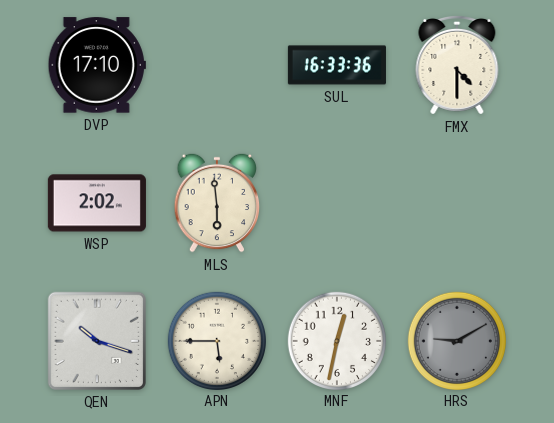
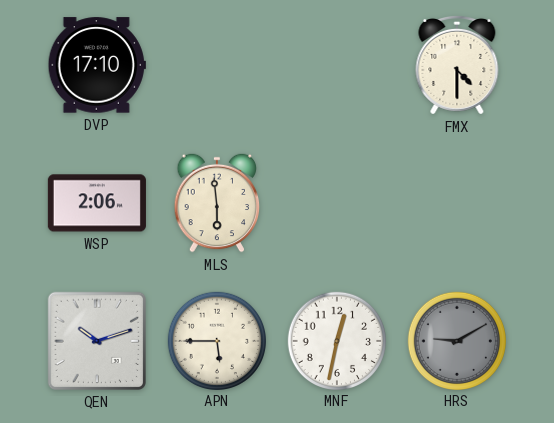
SUL: 16:33 -> none
WSP: 2:02 -> 2:06
QEN: 10:18 -> 10:12
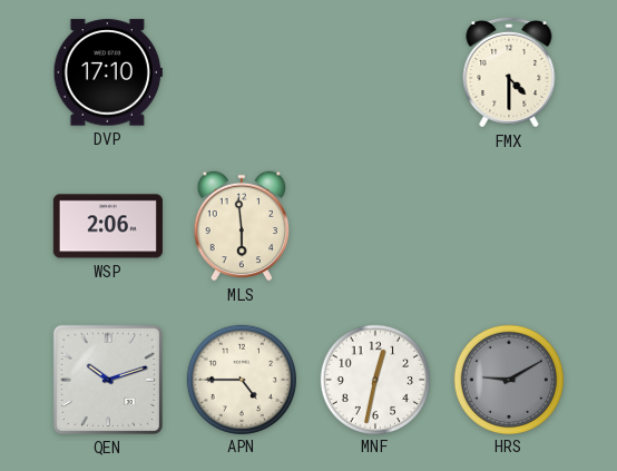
APN: 5:45 -> 4:45
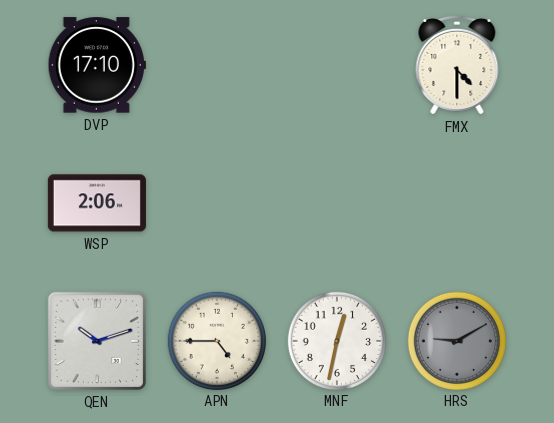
MLS: 5:59 -> none
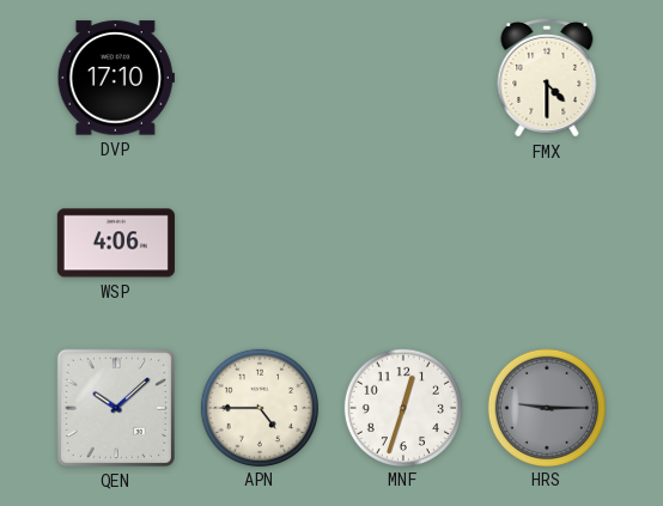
WSP: 2:06 -> 4:06
QEN: 10:12 -> 10:08
MNF: 12:32 -> 12:33
HRS: 9:10 -> 9:15
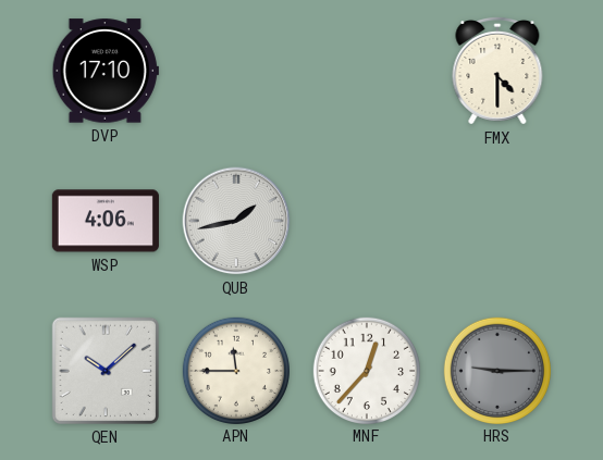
QUB: none -> 1:43
APN: 4:45 -> 11:45
MNF: 12:33 -> 12:37
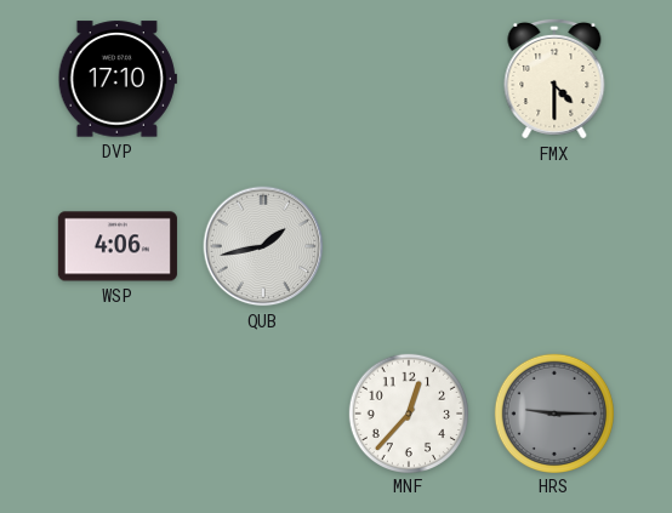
QEN: 10:08 -> none
APN: 11:45 -> none
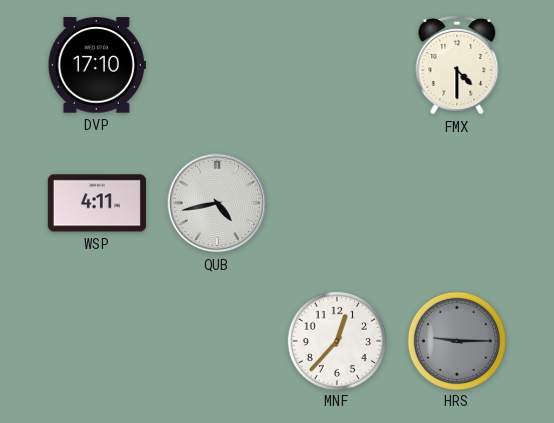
WSP: 4:06 -> 4:11
QUB: 1:43 -> 4:43
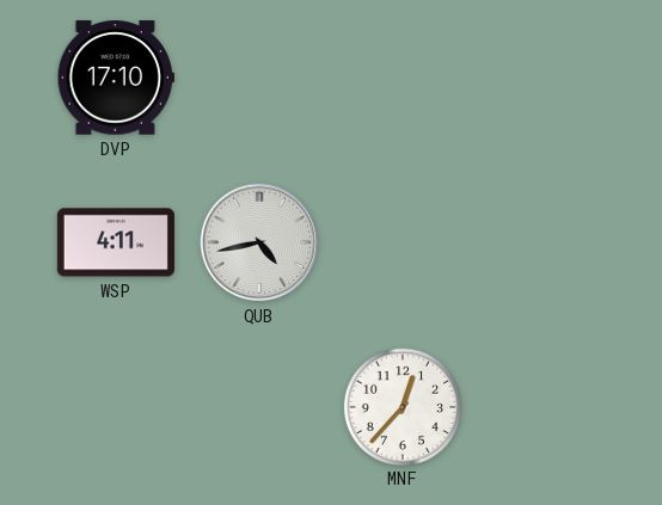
FMX: 4:30 -> none
HRS: 9:15 -> none
